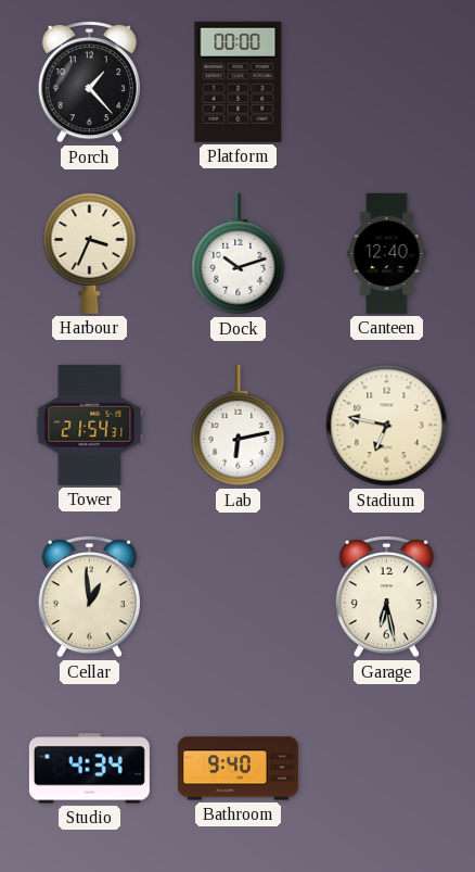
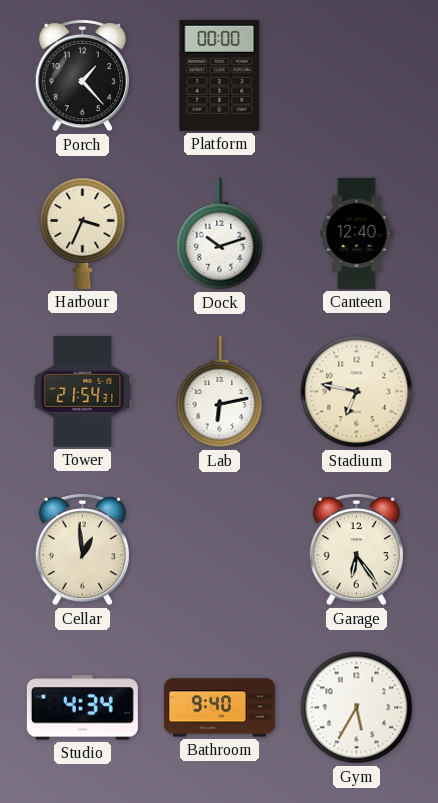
Garage: 6:28 -> 6:24
Gym: none -> 5:35
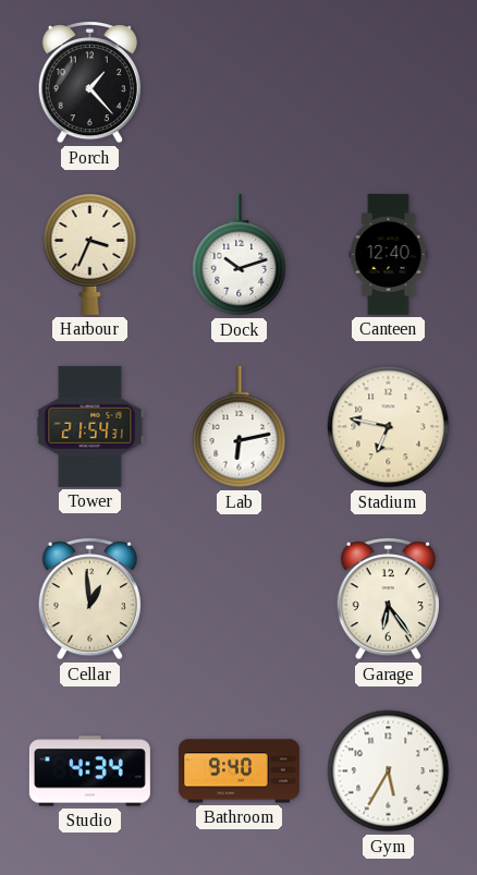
Platform: 00:00 -> none
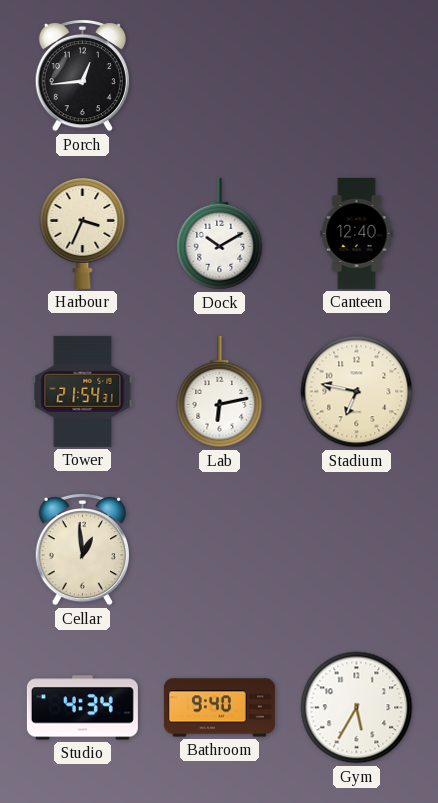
Porch: 1:23 -> 12:44
Dock: 10:12 -> 10:10
Garage: 6:24 -> none
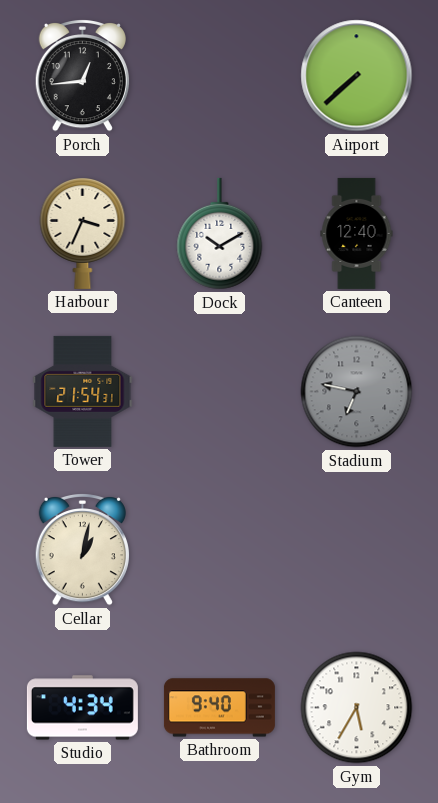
Airport: none -> 7:38
Lab: 6:13 -> none
Stadium dial: cream -> grey
Cellar: 12:59 -> 1:02
